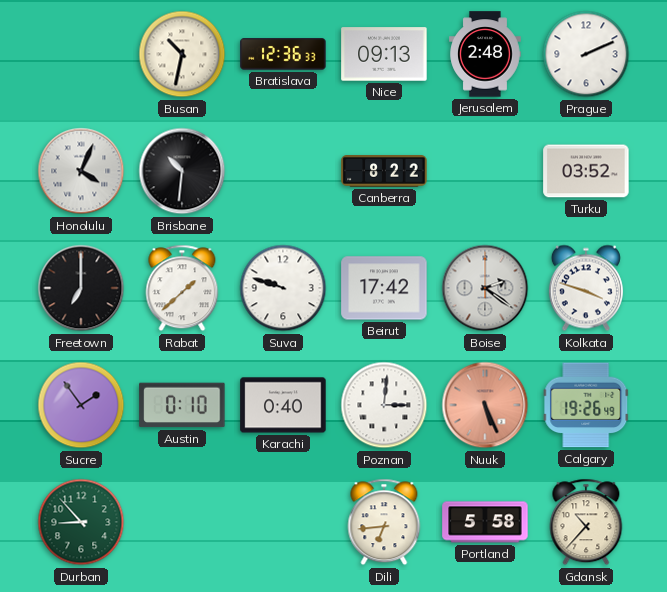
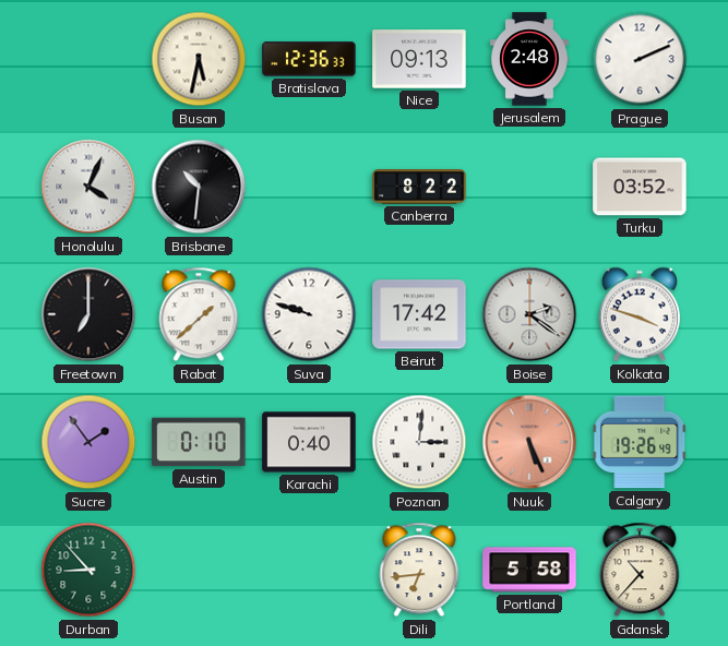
Busan: 10:32 -> 5:32
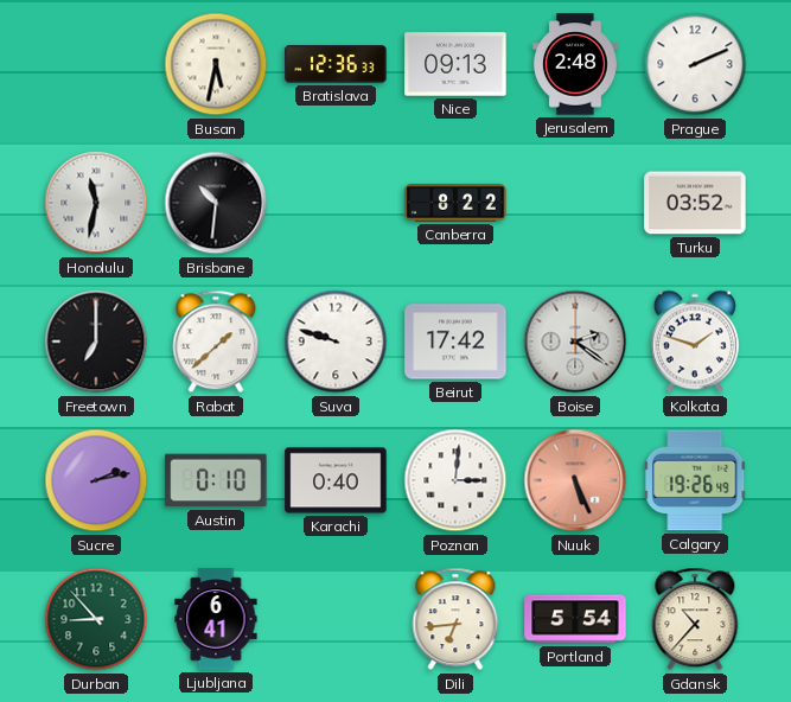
Honolulu: 4:04 -> 11:32
Kolkata: 3:48 -> 1:48
Sucre: 1:54 -> 2:13
Ljubljana: none -> 6:41
Portland: 5:58 -> 5:54
